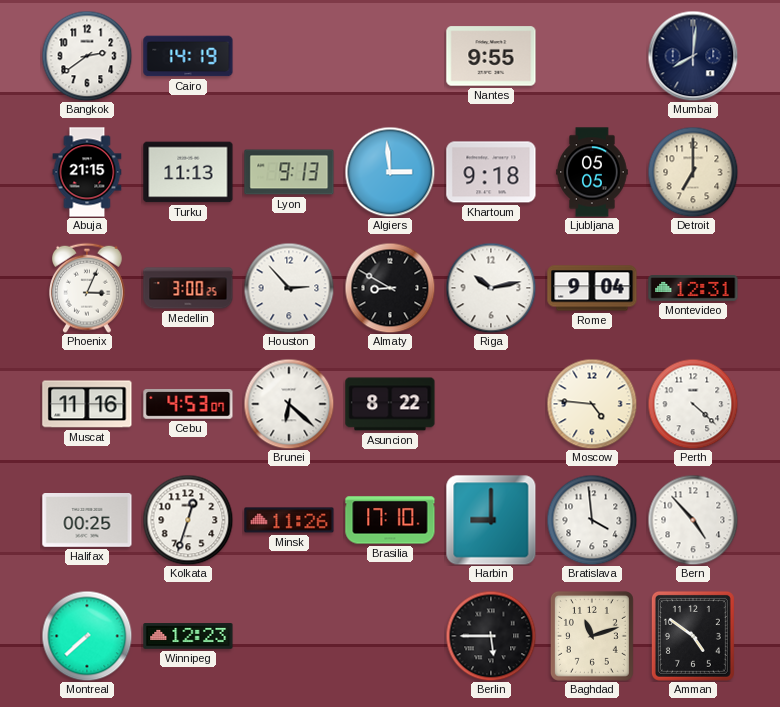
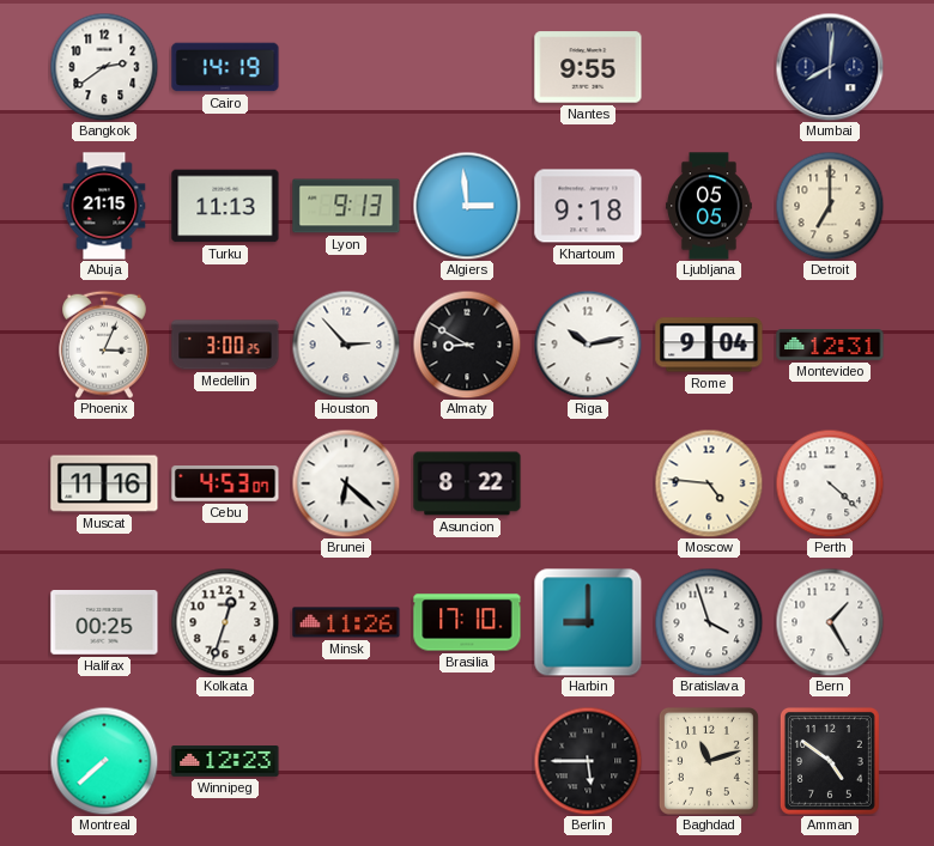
Bratislava: 3:59 -> 3:57
Bern: 4:53 -> 1:25
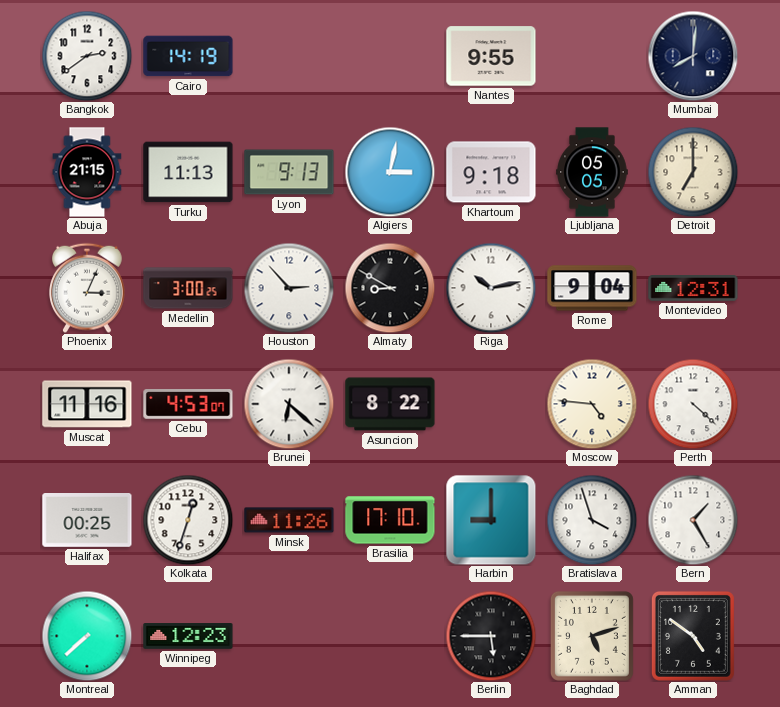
Algiers: 2:59 -> 3:02
Baghdad: 11:12 -> 5:12
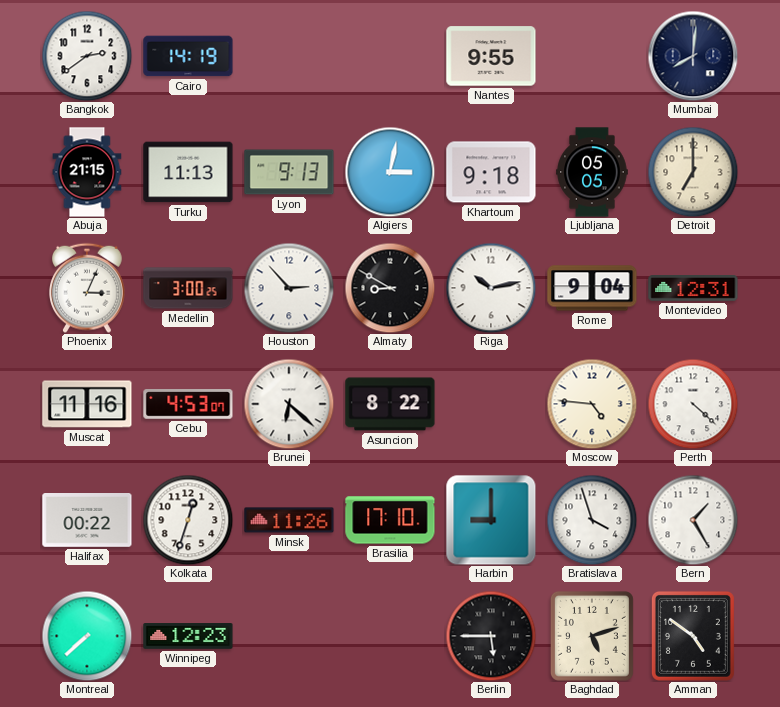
Halifax: 00:25 -> 00:22
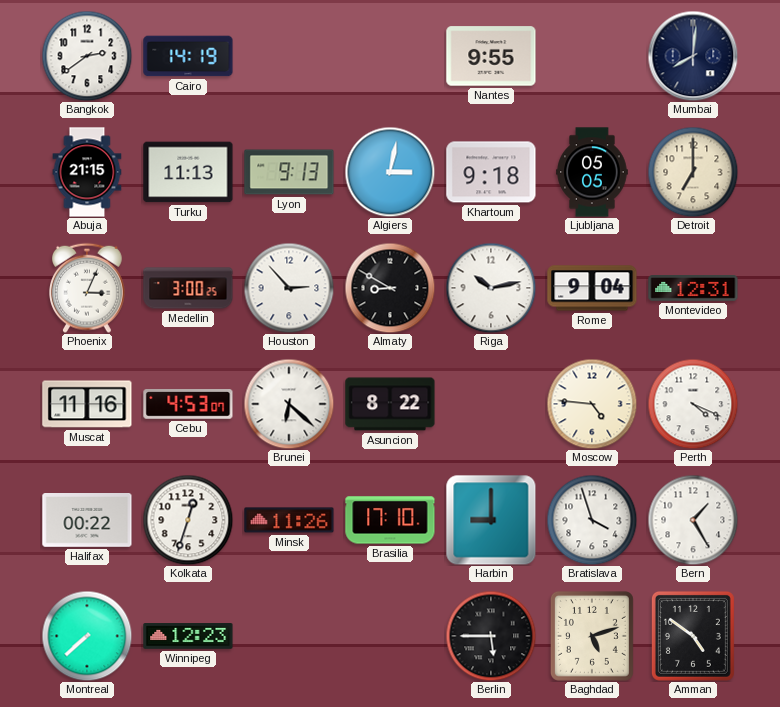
Perth: 4:22 -> 4:19
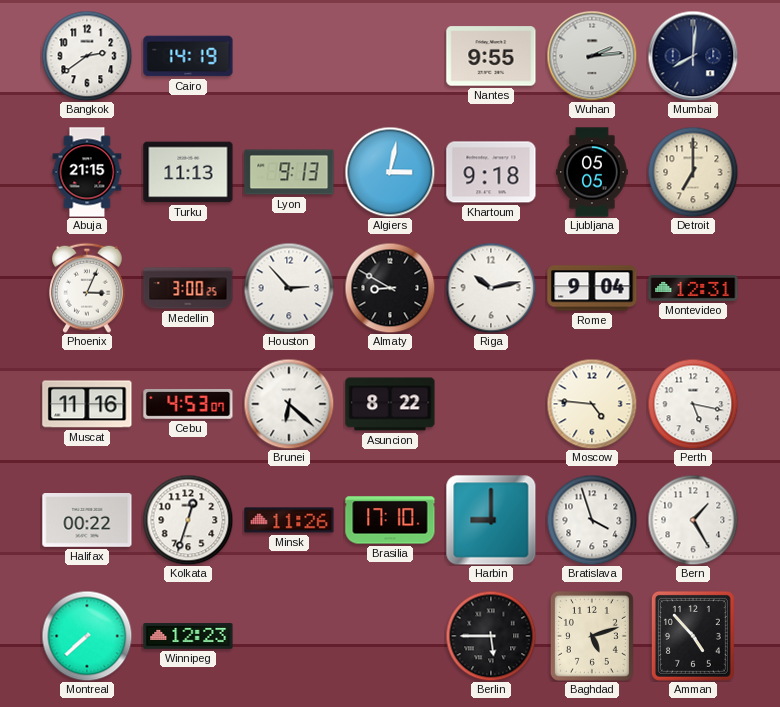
Wuhan: none -> 2:14
Perth: 4:19 -> 5:17
Amman: 4:51 -> 4:53
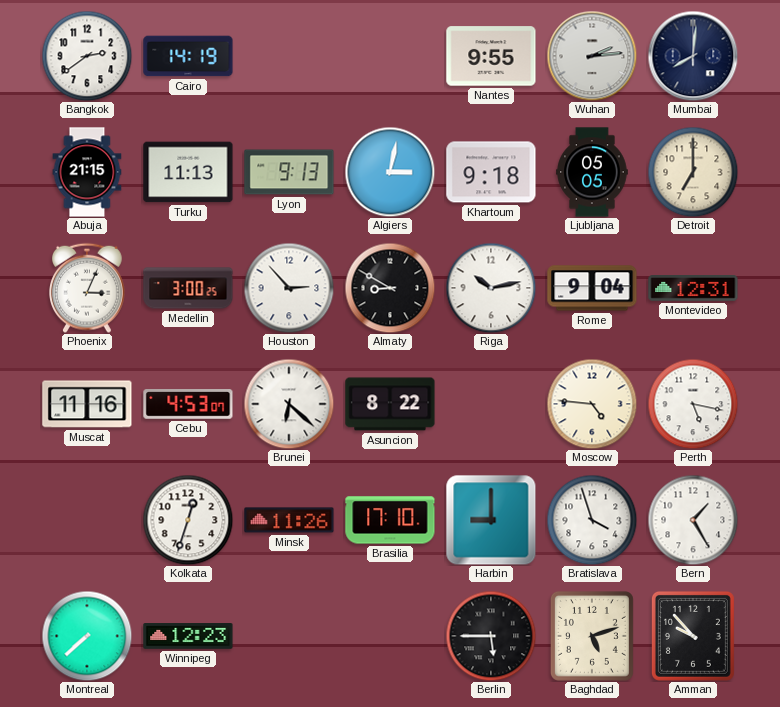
Halifax: 00:22 -> none
Amman: 4:53 -> 9:53
